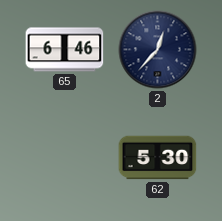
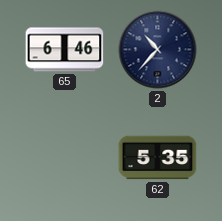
2: 12:37 -> 10:37
62: 5:30 -> 5:35
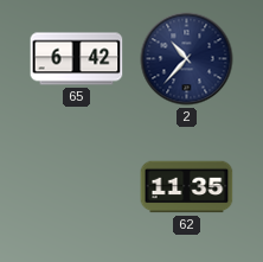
65: 6:46 -> 6:42
62: 5:35 -> 11:35
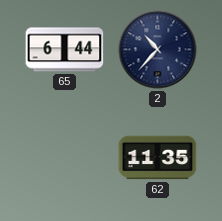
65: 6:42 -> 6:44
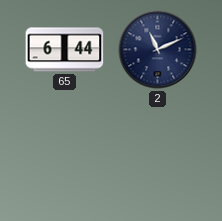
2: 10:37 -> 11:11
62: 11:35 -> none
